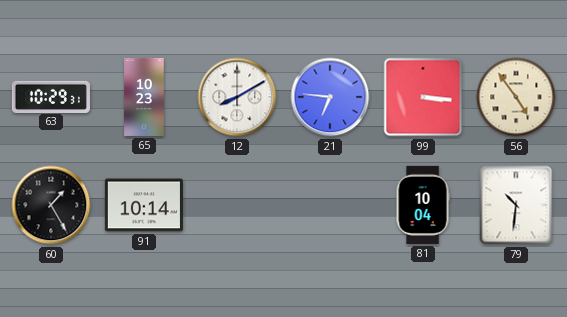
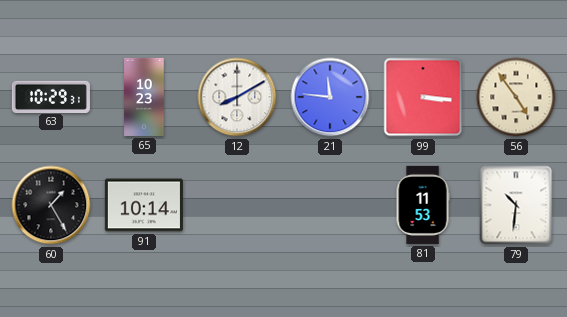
21: 6:46 -> 11:46
81: 10:04 -> 11:53
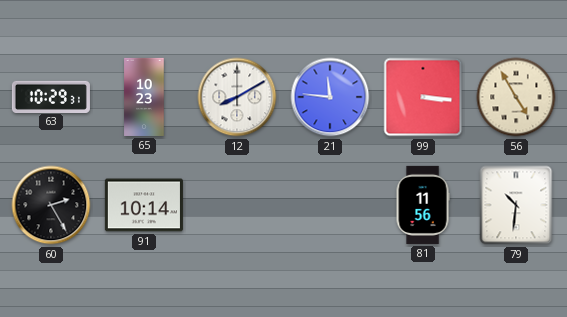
56: 4:54 -> 4:55
60: 1:25 -> 2:25
81: 11:53 -> 11:56
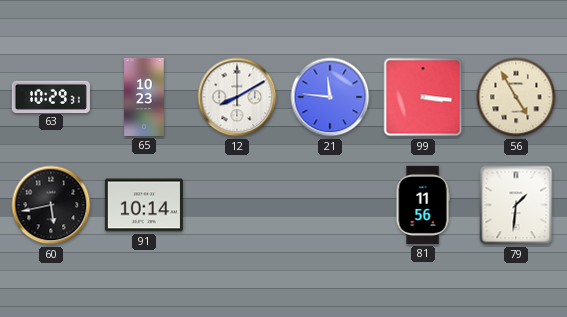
60: 2:25 -> 5:43
79: 10:31 -> 1:31
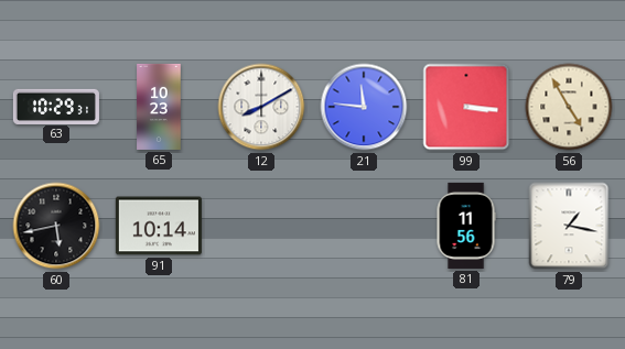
79: 1:31 -> 1:17
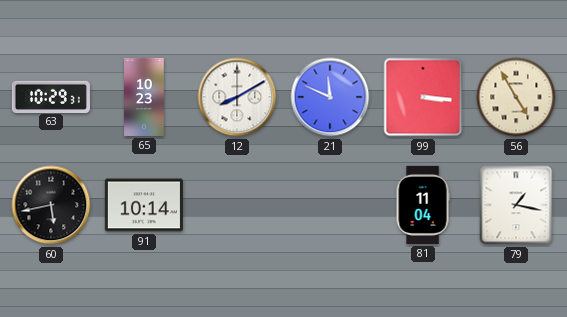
21: 11:46 -> 11:49
81: 11:56 -> 11:04
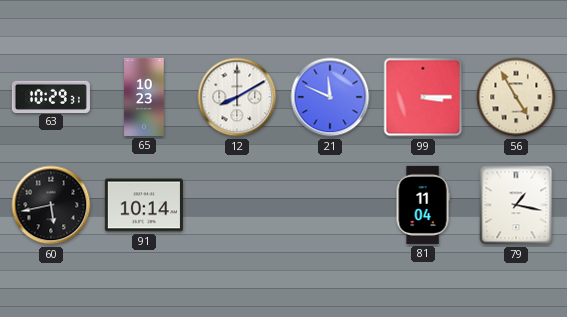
99: 3:16 -> 3:15
